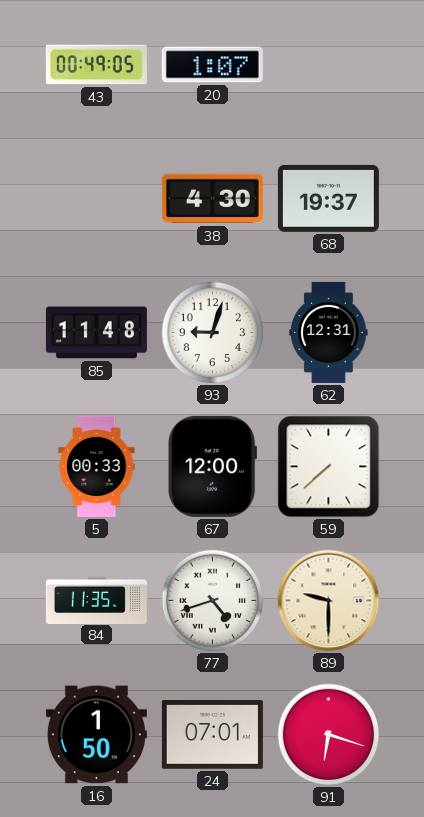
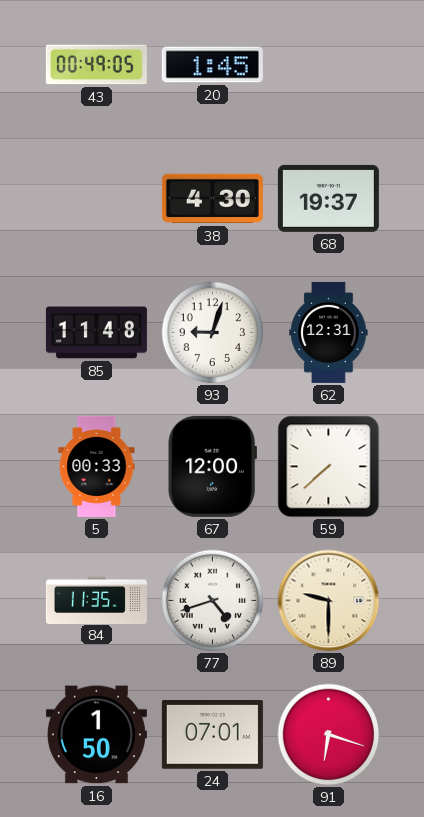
20: 1:07 -> 1:45
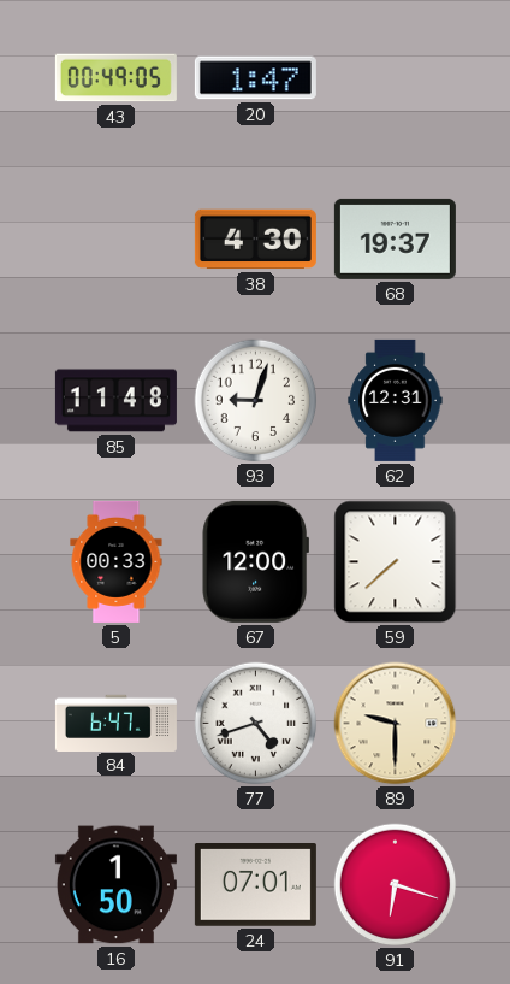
20: 1:45 -> 1:47
84: 11:35 -> 6:47
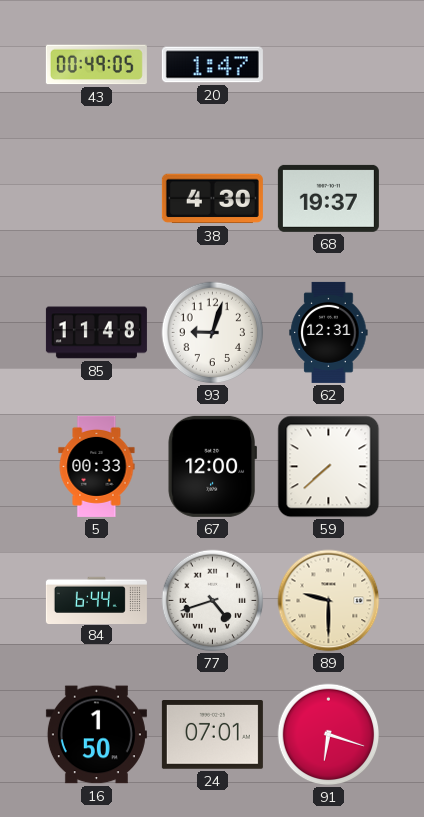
84: 6:47 -> 6:44
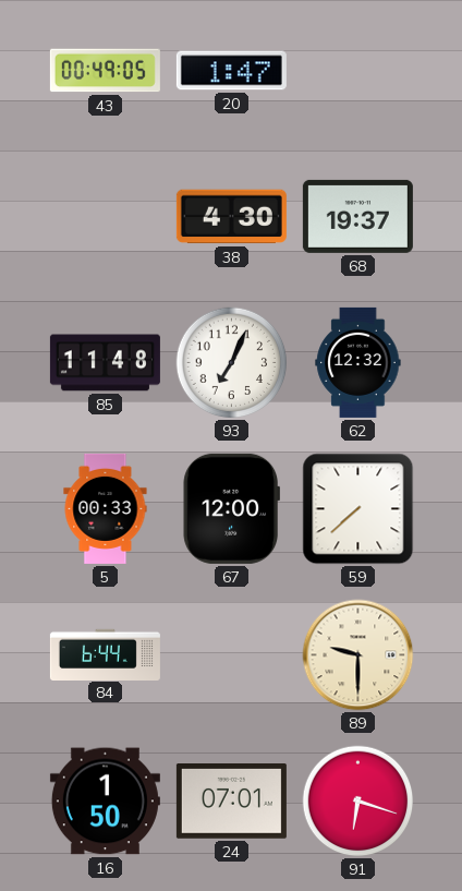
93: 9:03 -> 7:04
62: 12:31 -> 12:32
77: 4:42 -> none
